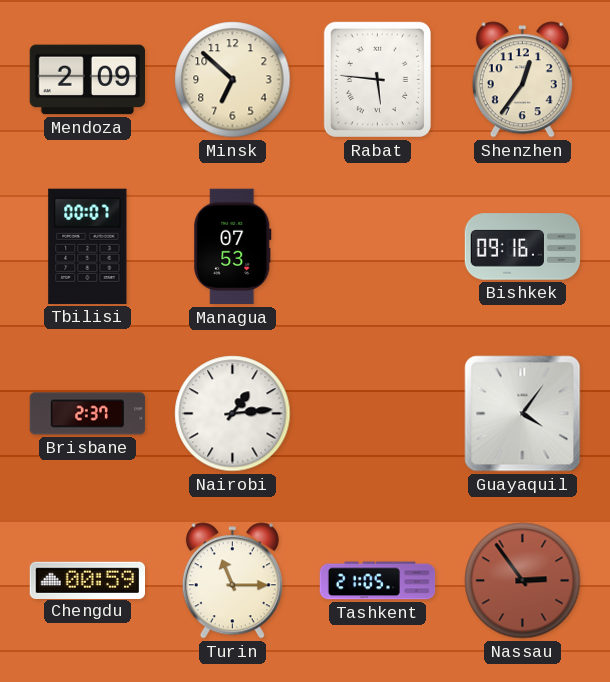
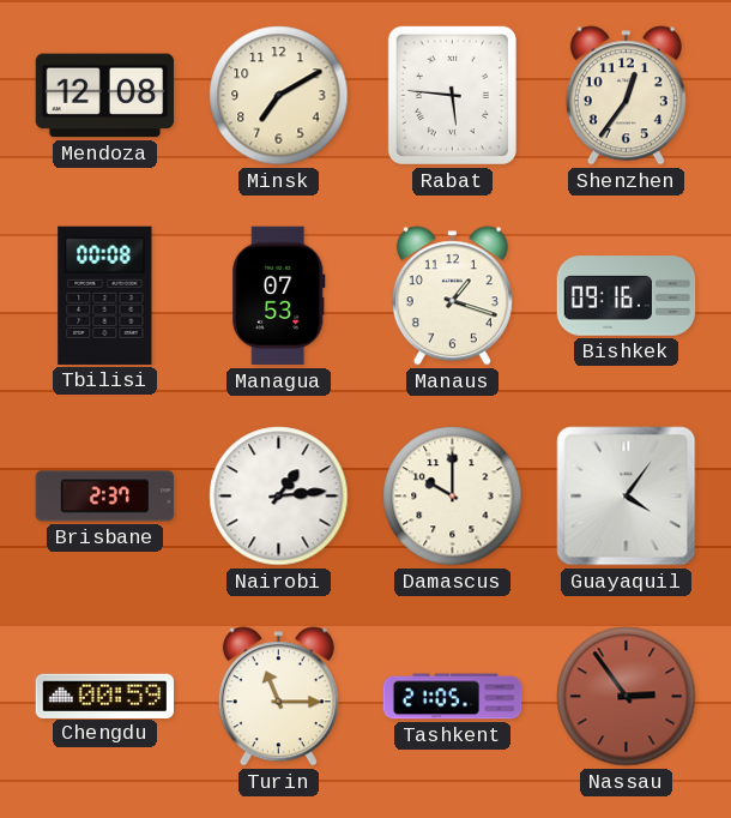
Mendoza: 2:09 -> 12:08
Minsk: 6:52 -> 7:10
Tbilisi: 00:07 -> 00:08
Manaus: none -> 1:18
Damascus: none -> 10:00
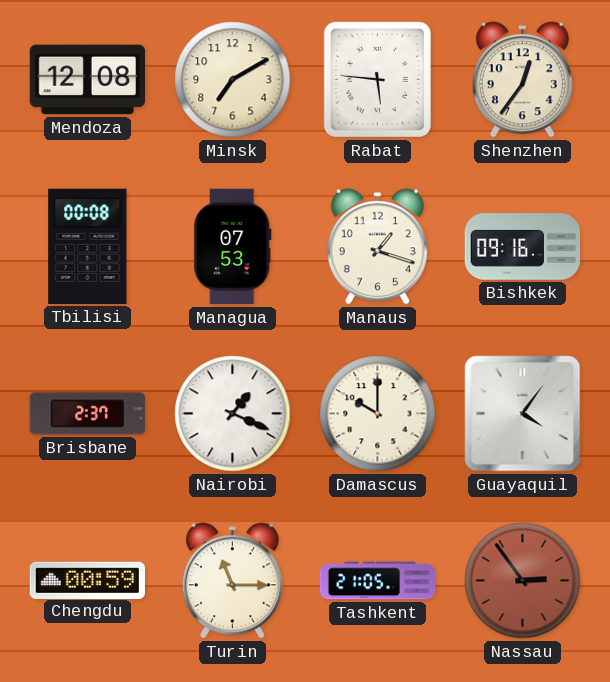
Nairobi: 1:14 -> 1:19
